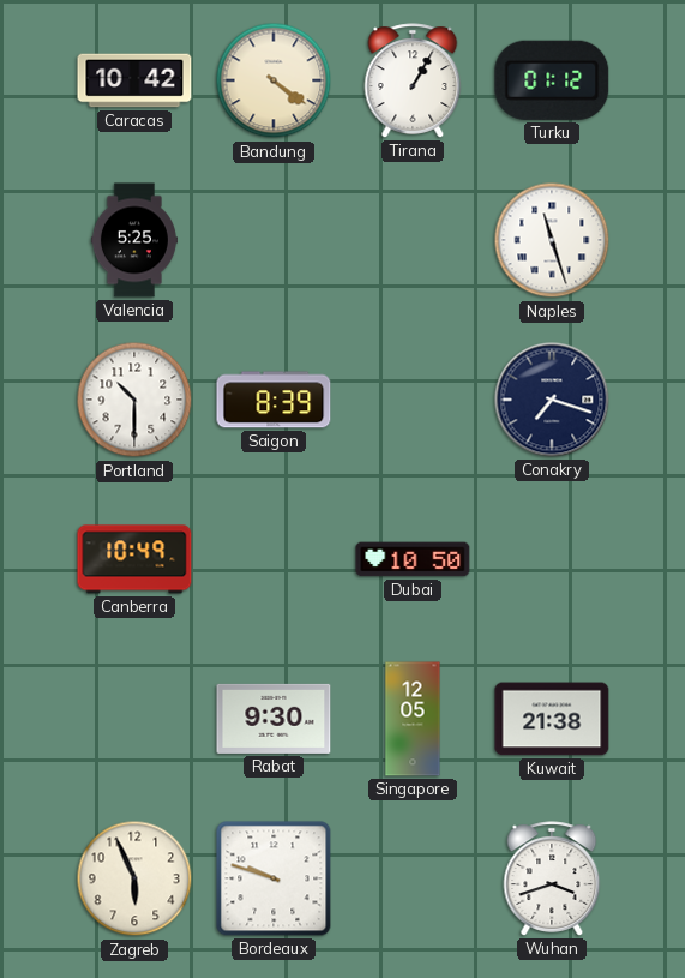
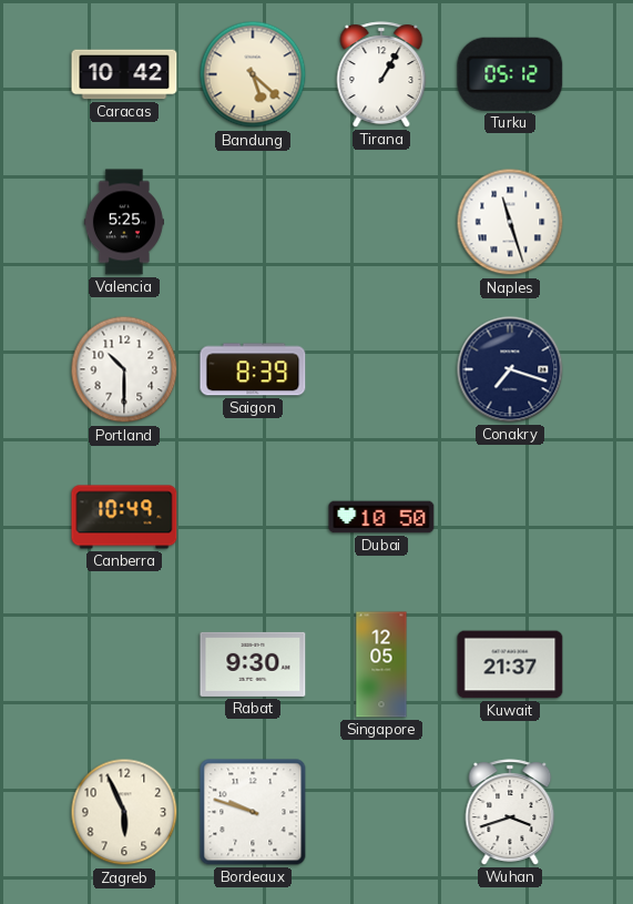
Bandung: 4:21 -> 5:22
Turku: 01:12 -> 05:12
Kuwait: 21:38 -> 21:37
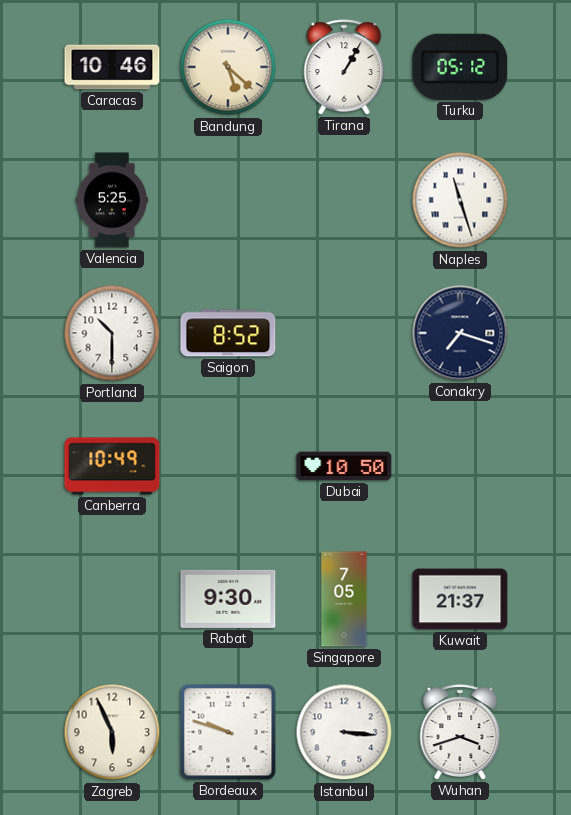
Caracas: 10:42 -> 10:46
Saigon: 8:39 -> 8:52
Singapore: 12:05 -> 7:05
Istanbul: none -> 3:16
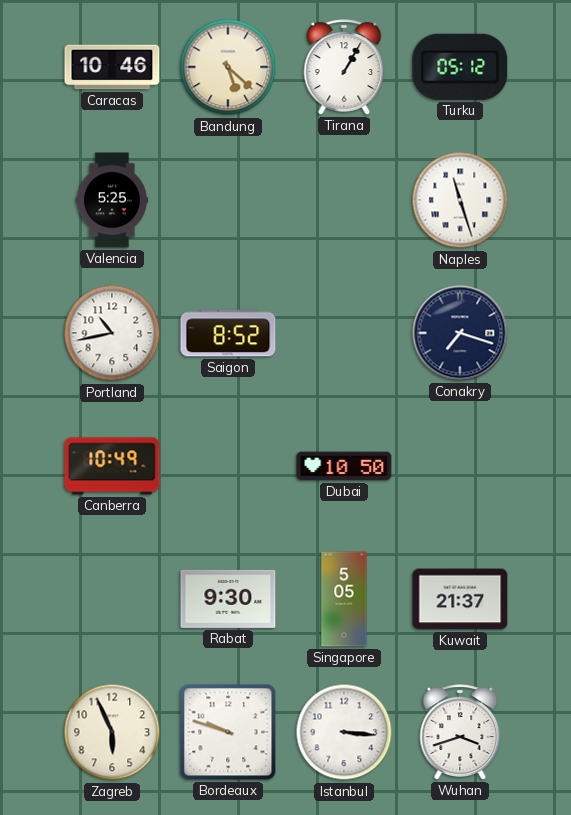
Portland: 10:30 -> 10:43
Singapore: 7:05 -> 5:05
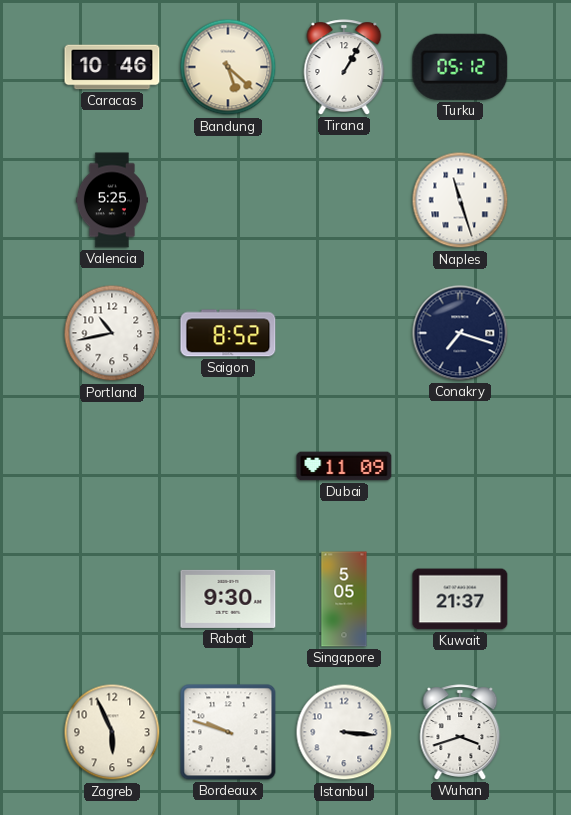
Canberra: 10:49 -> none
Dubai: 10:50 -> 11:09
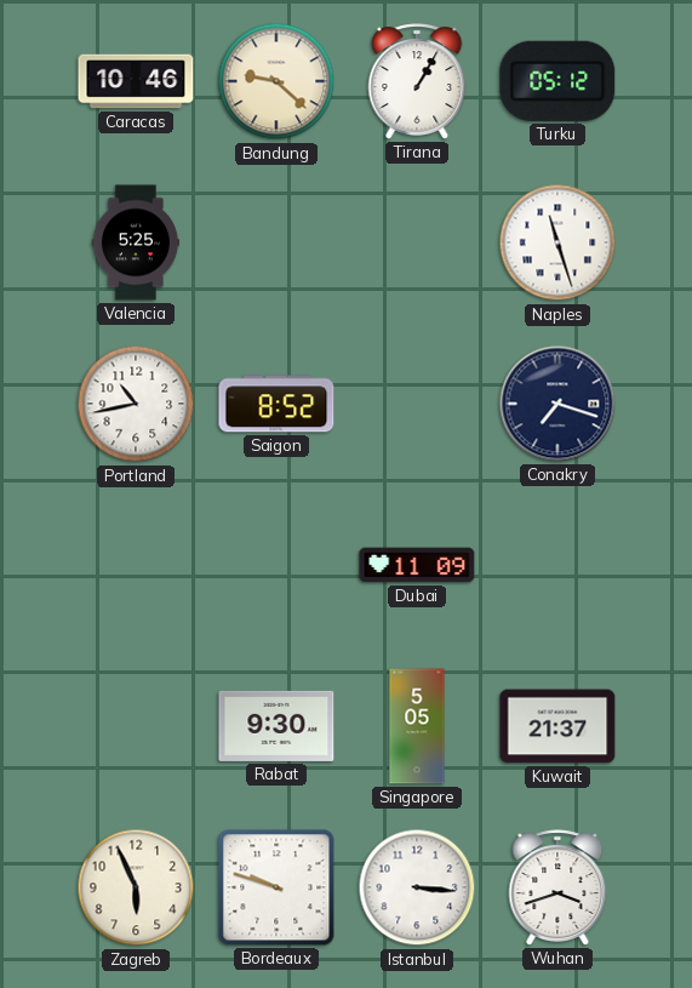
Bandung: 5:22 -> 9:22
